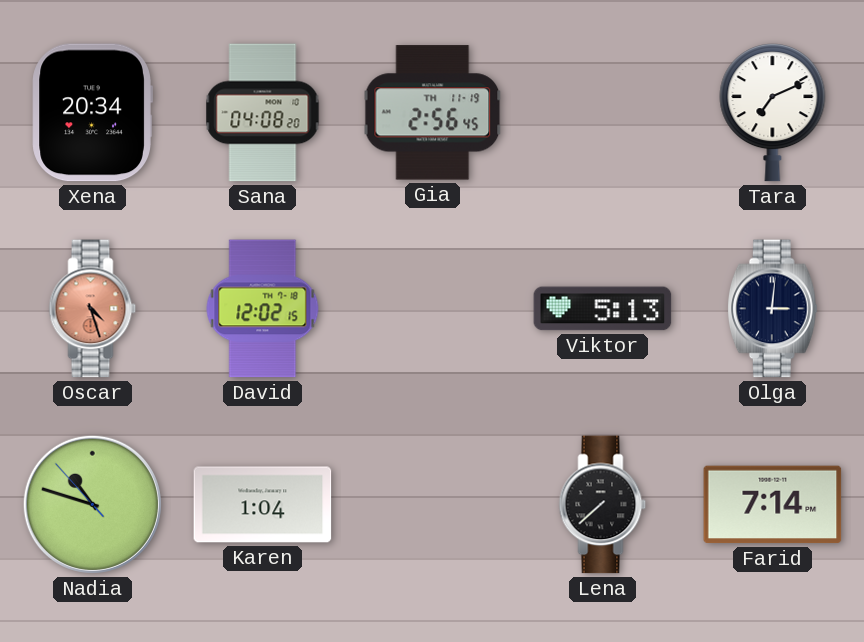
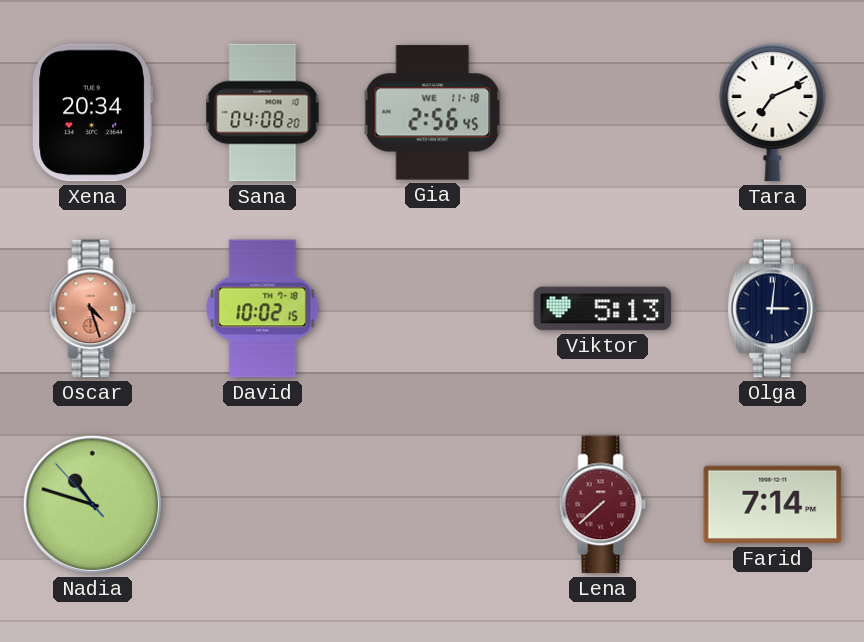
Gia date: TH 11-19 -> WE 11-18
David: 12:02 -> 10:02
Karen: 1:04 -> none
Lena dial: black -> burgundy
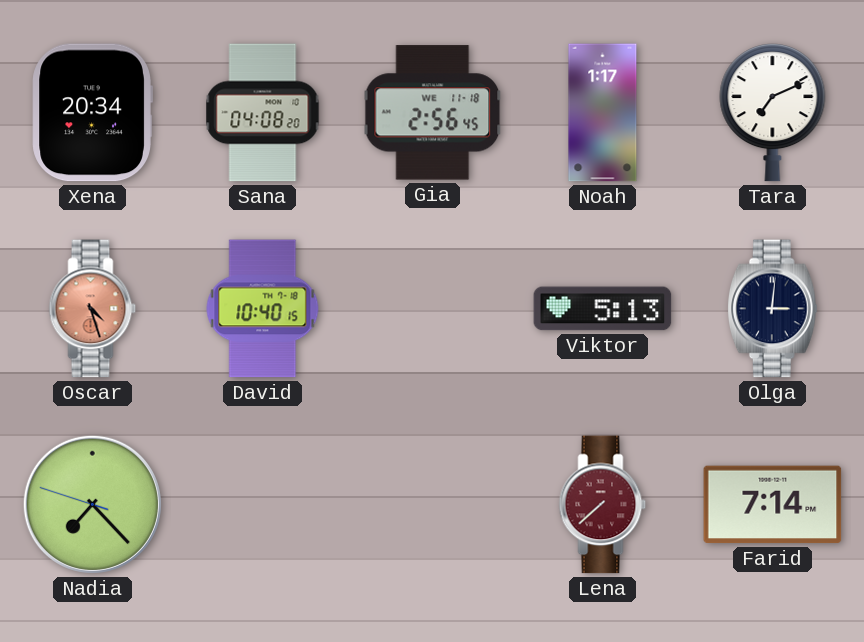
Noah: none -> 1:17
David: 10:02 -> 10:40
Nadia: 10:47 -> 7:22
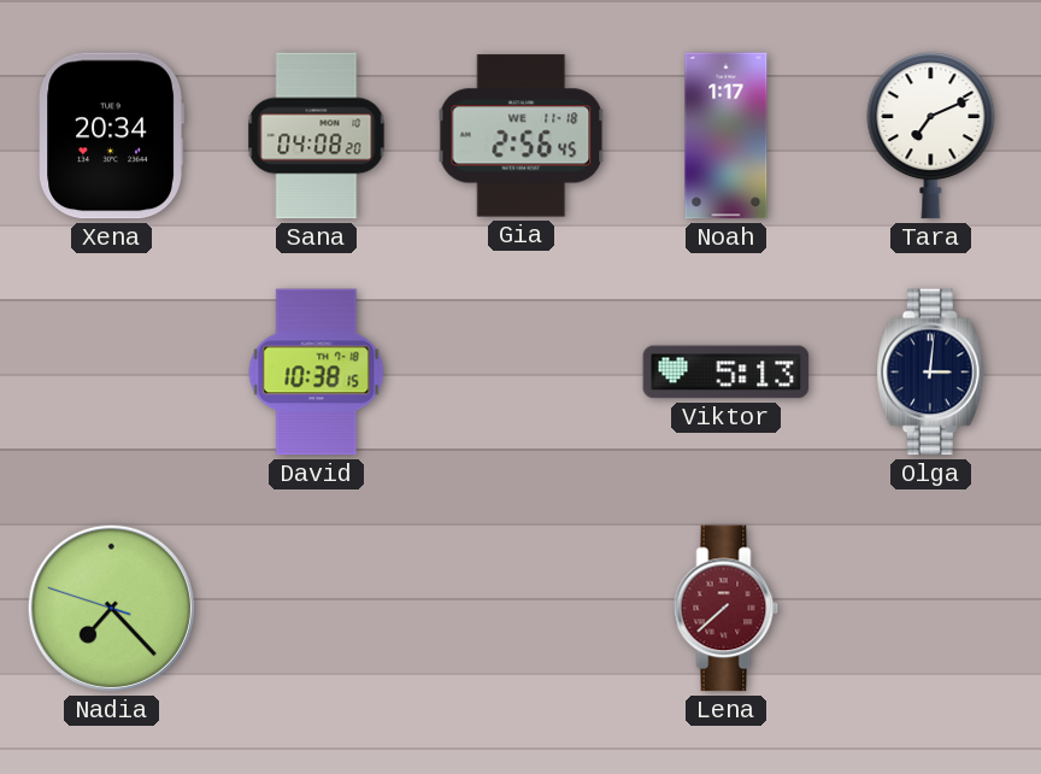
Oscar: 4:27 -> none
David: 10:40 -> 10:38
Farid: 7:14 -> none
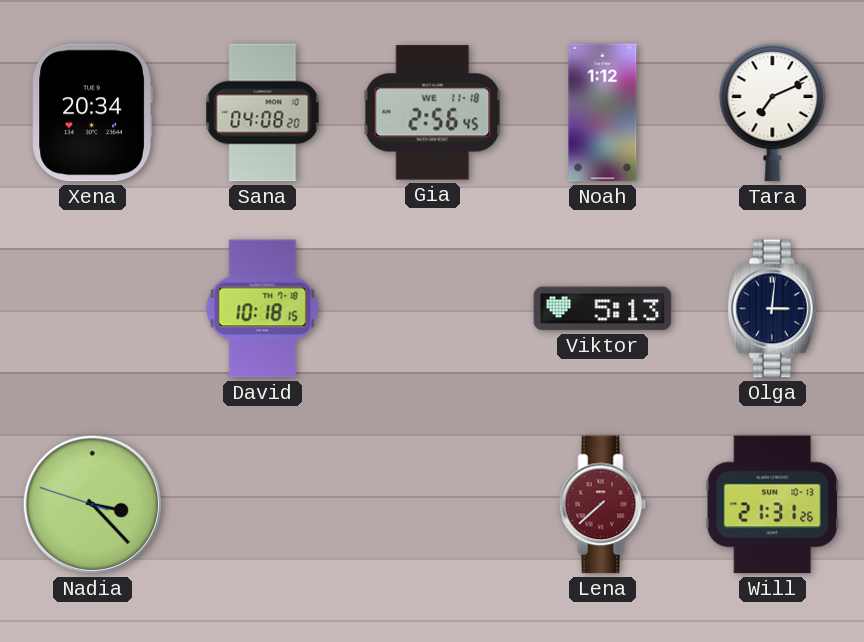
Noah: 1:17 -> 1:12
David: 10:38 -> 10:18
Nadia: 7:22 -> 3:22
Will: none -> 21:31
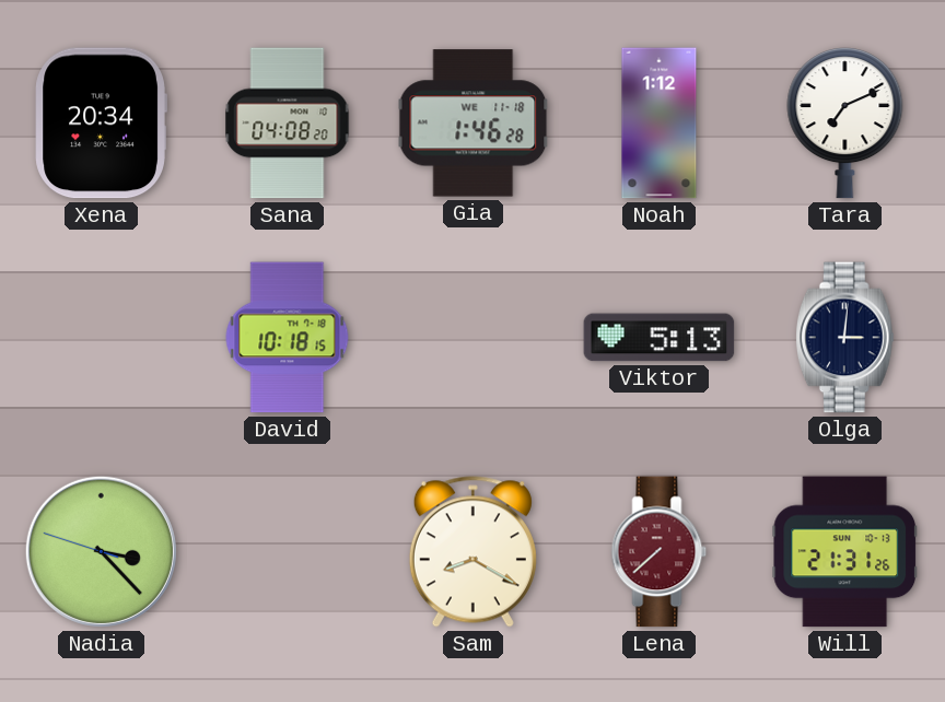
Gia: 2:56 -> 1:46
Sam: none -> 8:20
